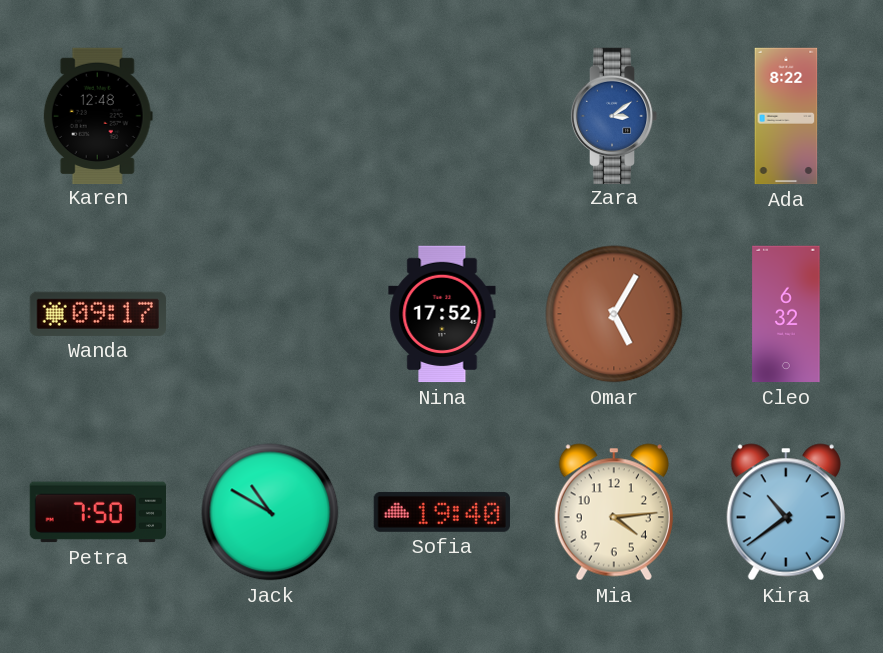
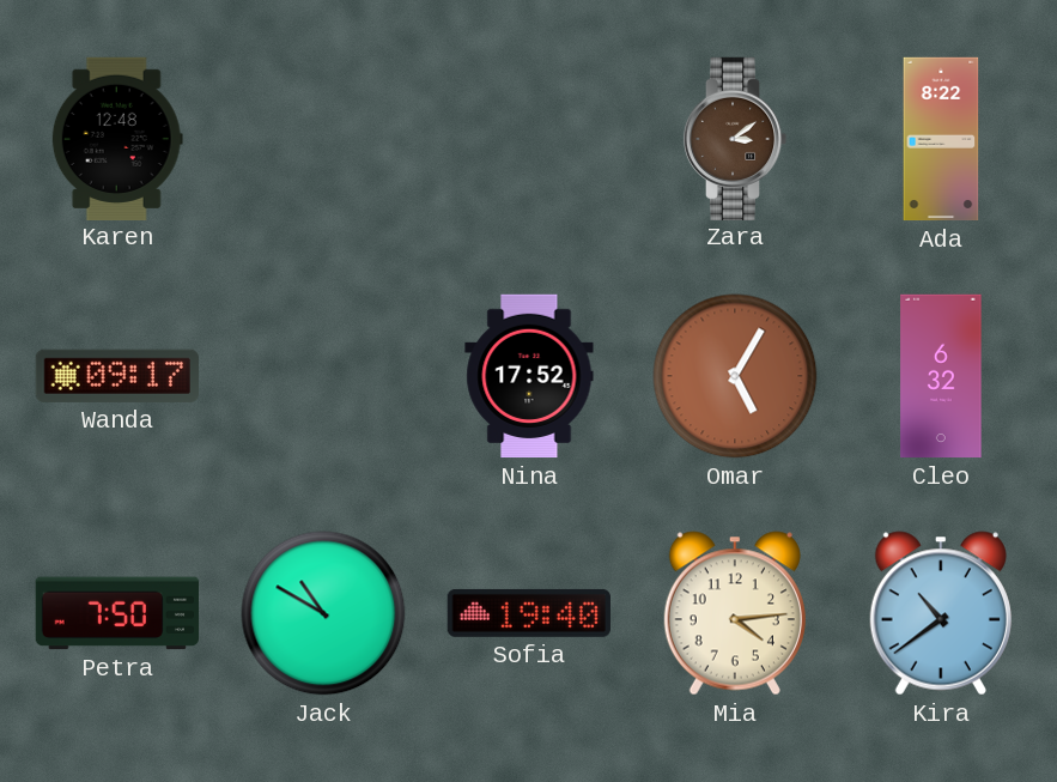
Zara dial: blue -> brown
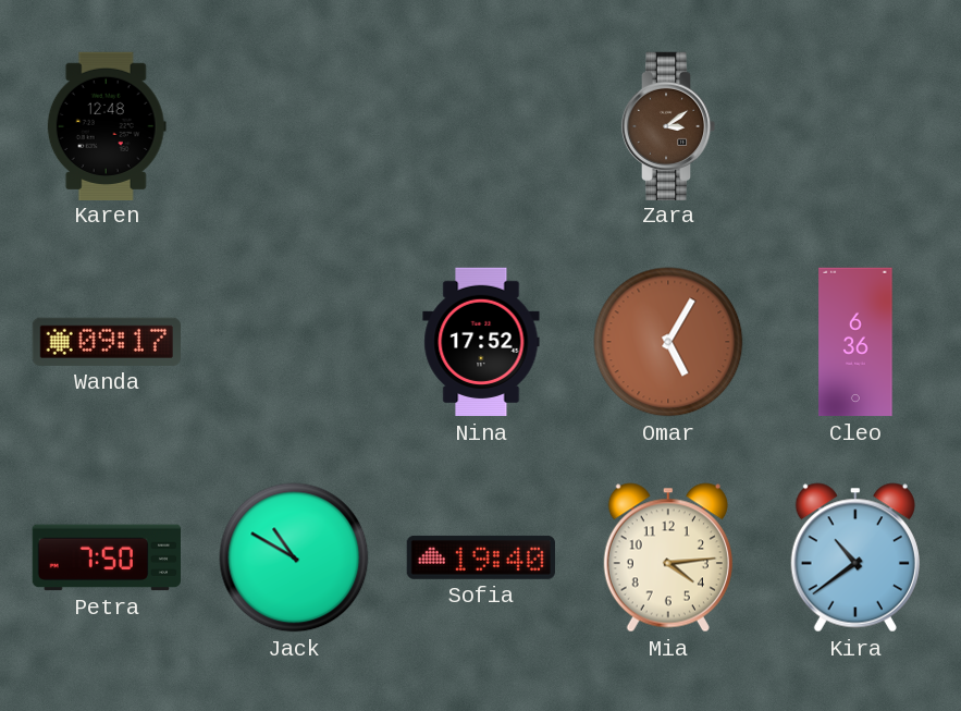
Ada: 8:22 -> none
Cleo: 6:32 -> 6:36
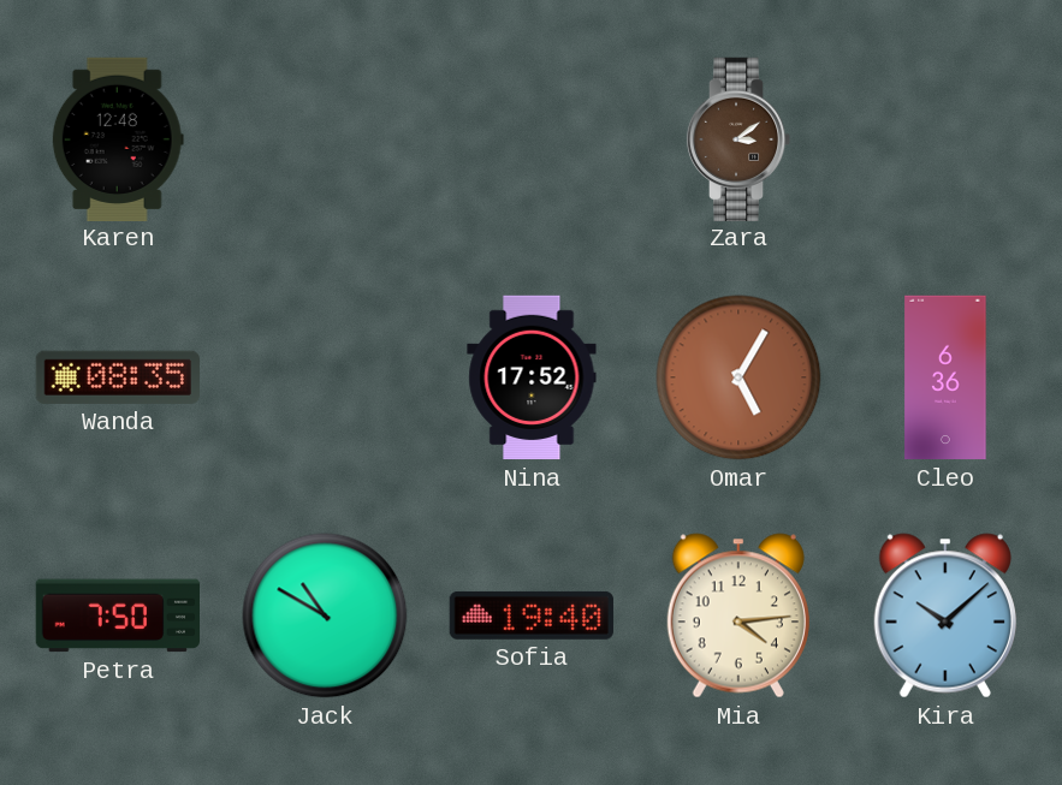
Wanda: 09:17 -> 08:35
Kira: 10:39 -> 10:08
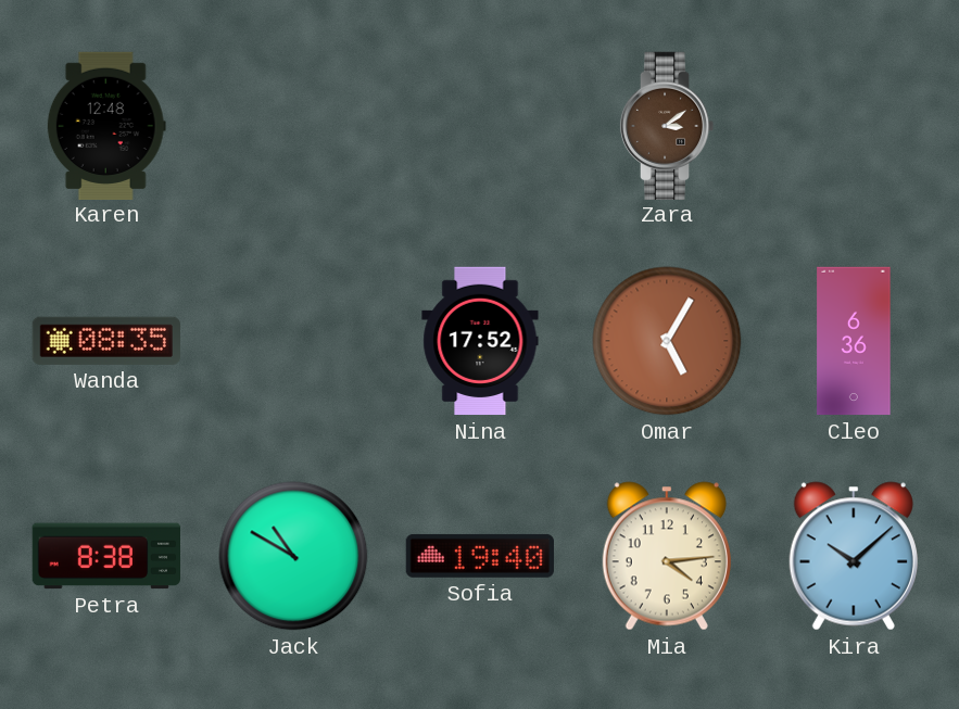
Petra: 7:50 -> 8:38
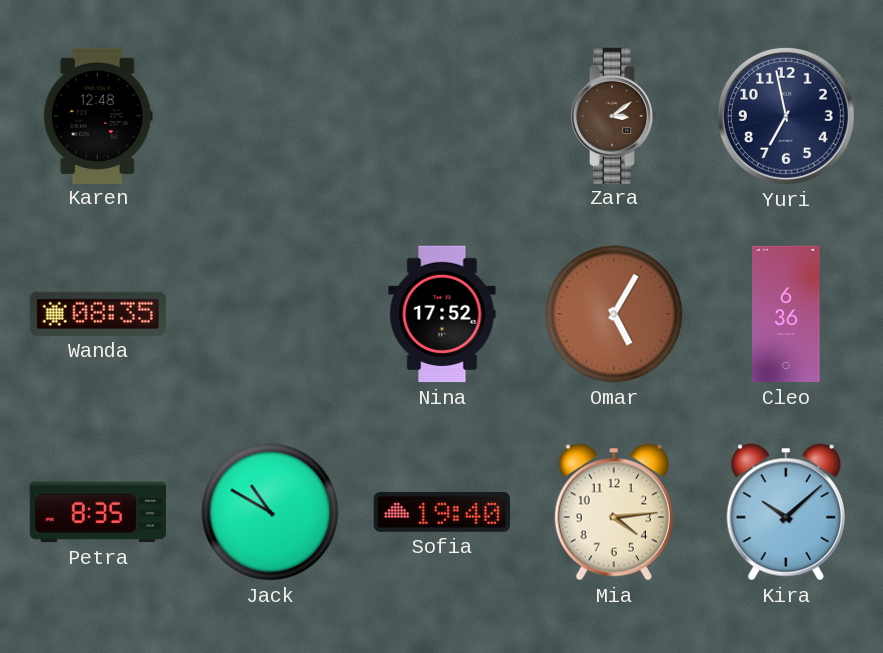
Yuri: none -> 6:58
Petra: 8:38 -> 8:35
